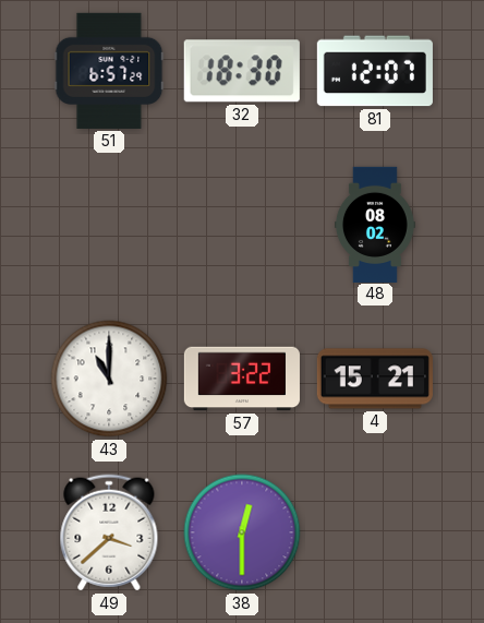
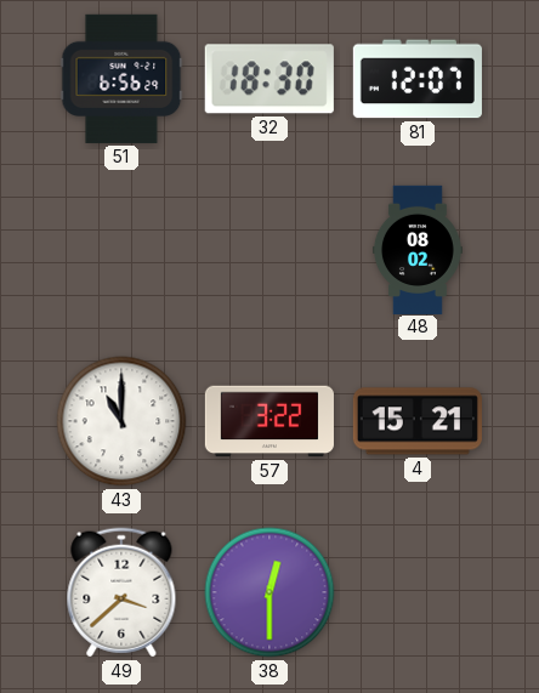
51: 6:57 -> 6:56
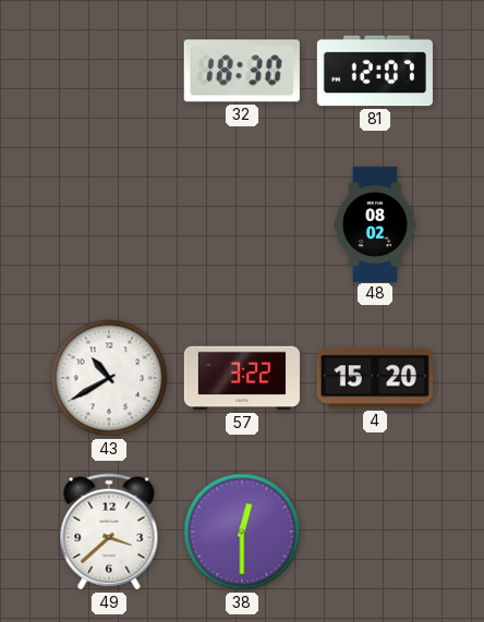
51: 6:56 -> none
43: 11:00 -> 10:40
4: 15:21 -> 15:20
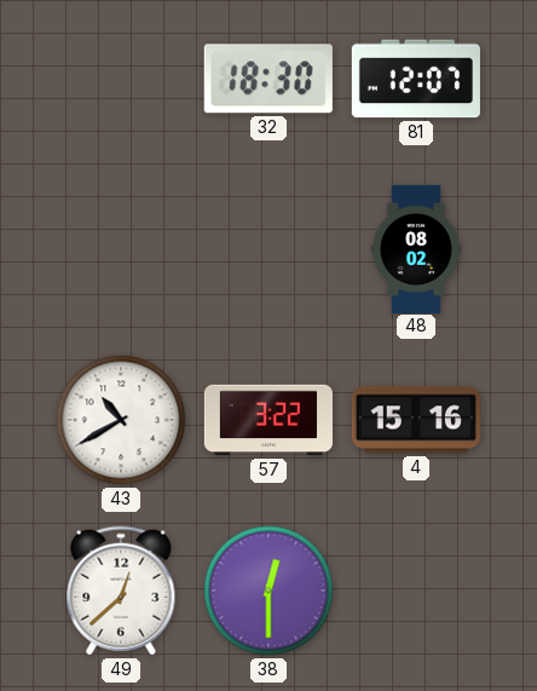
4: 15:20 -> 15:16
49: 3:38 -> 12:38
